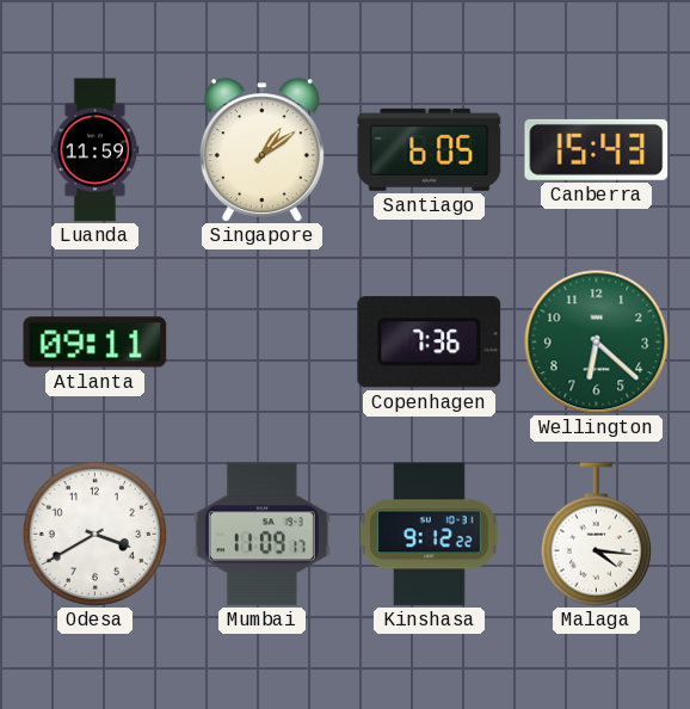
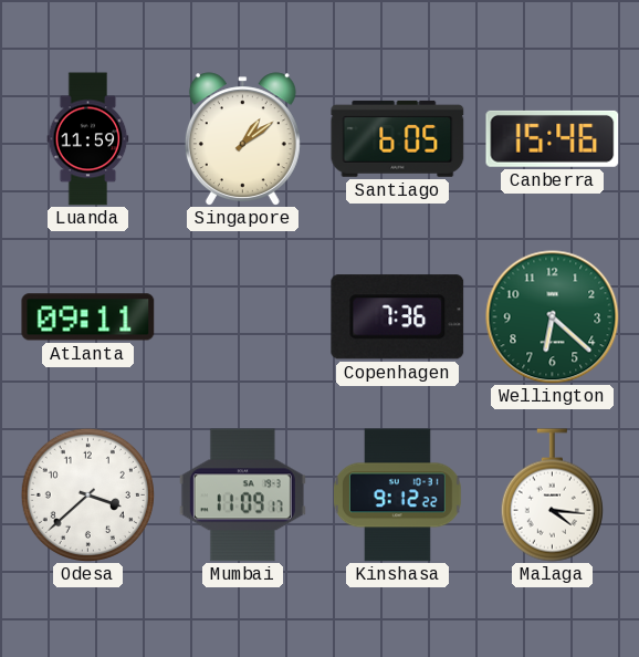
Canberra: 15:43 -> 15:46
Odesa: 3:40 -> 3:38
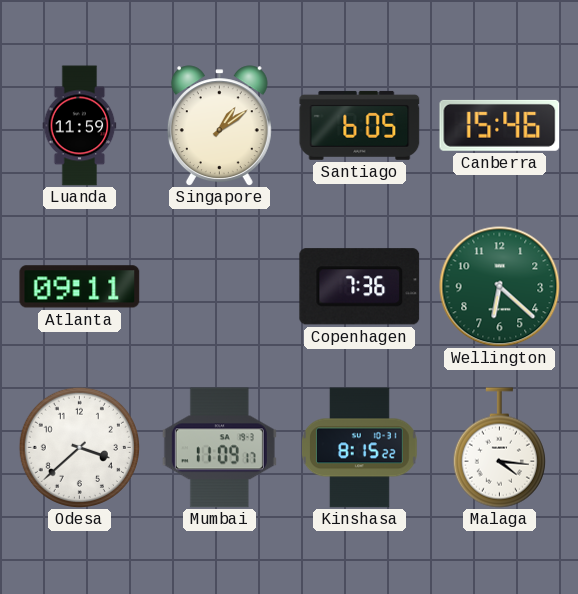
Kinshasa: 9:12 -> 8:15
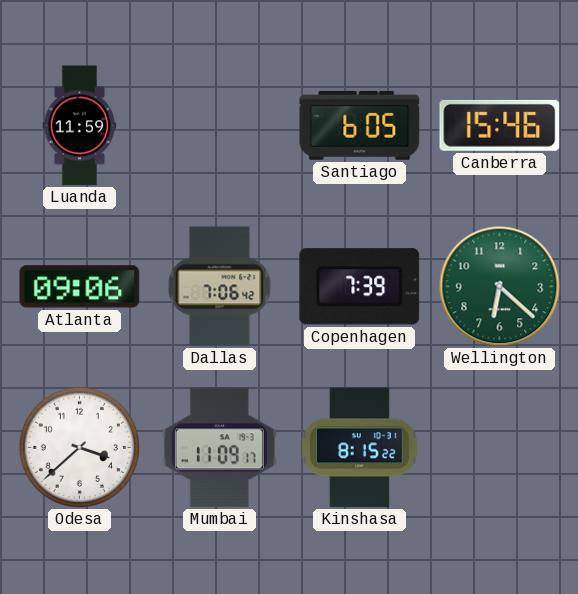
Singapore: 1:09 -> none
Atlanta: 09:11 -> 09:06
Dallas: none -> 7:06
Copenhagen: 7:36 -> 7:39
Malaga: 4:16 -> none
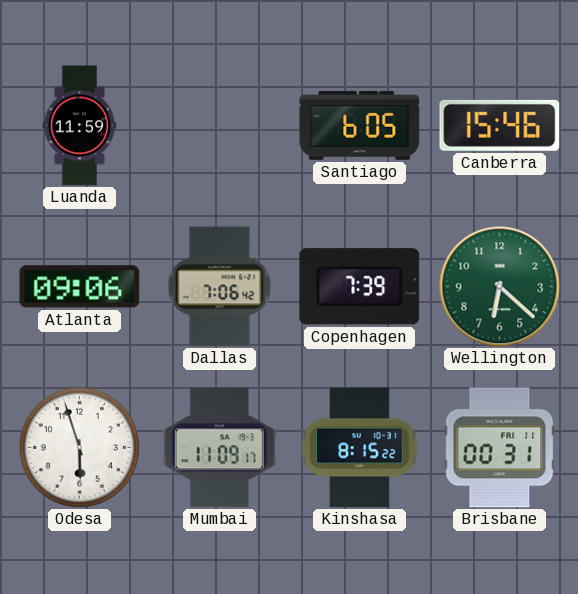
Odesa: 3:38 -> 5:57
Brisbane: none -> 00:31
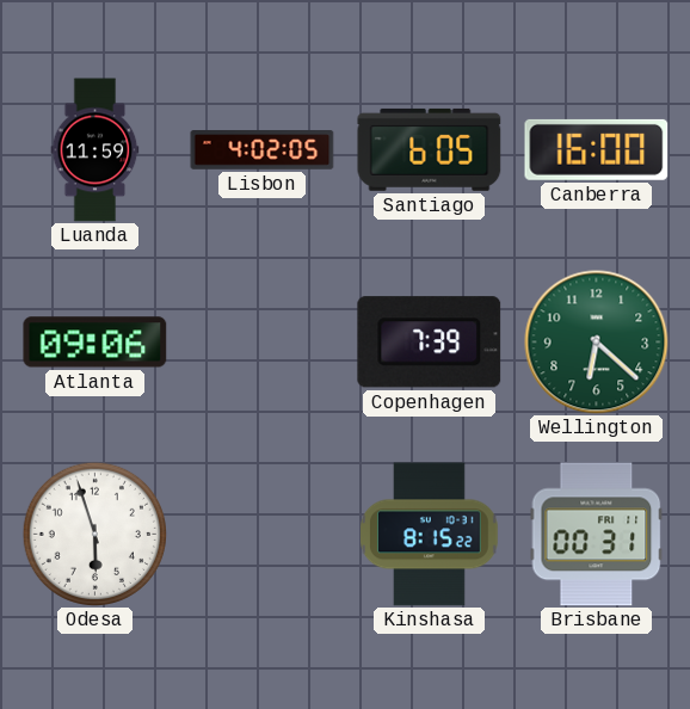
Lisbon: none -> 4:02
Canberra: 15:46 -> 16:00
Dallas: 7:06 -> none
Mumbai: 11:09 -> none
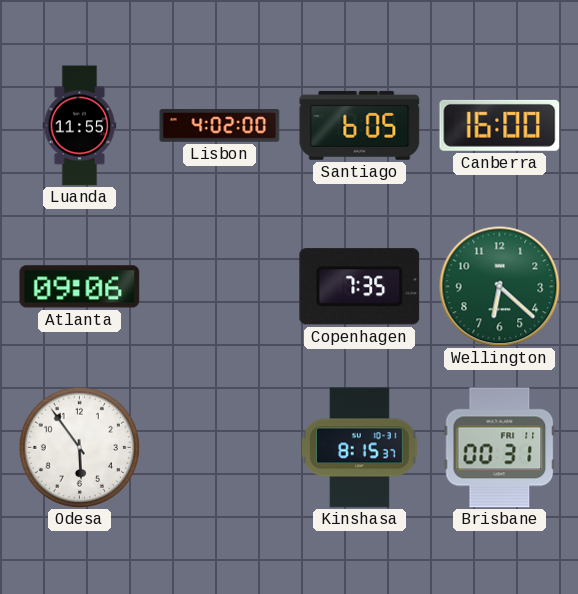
Luanda: 11:59 -> 11:55
Lisbon: 4:02:05 -> 4:02:00
Copenhagen: 7:39 -> 7:35
Odesa: 5:57 -> 5:54
Kinshasa: 8:15:22 -> 8:15:37
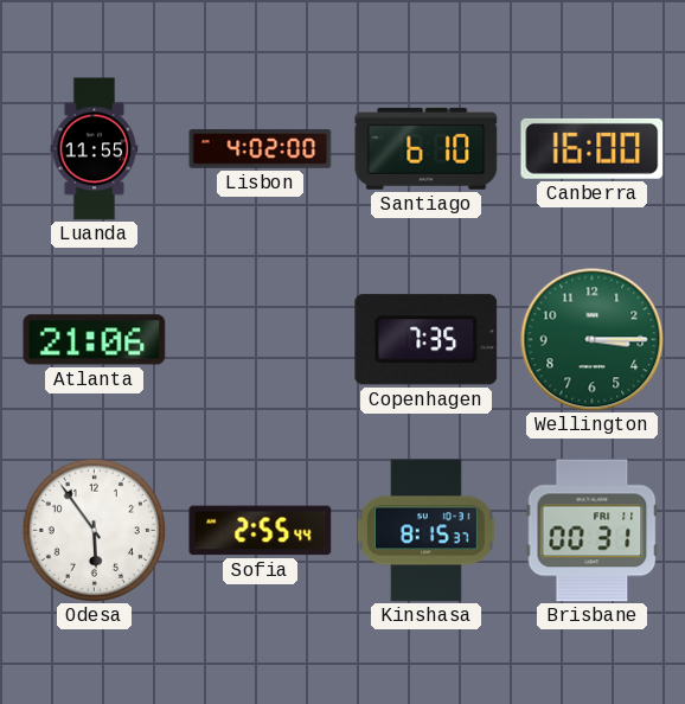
Santiago: 6:05 -> 6:10
Atlanta: 09:06 -> 21:06
Wellington: 6:22 -> 3:15
Sofia: none -> 2:55
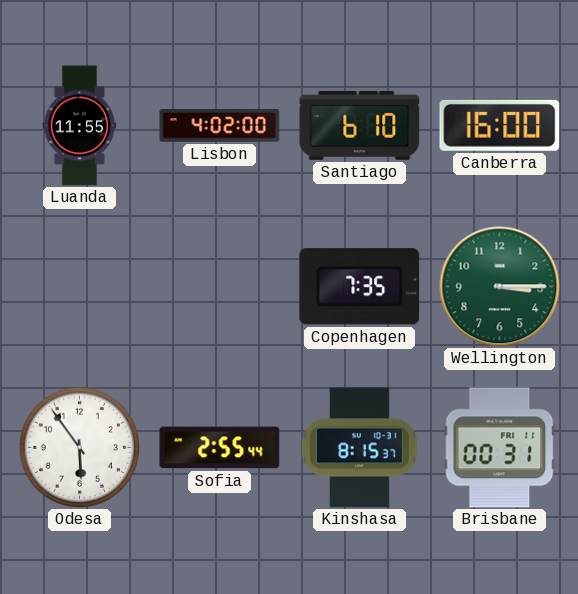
Atlanta: 21:06 -> none
